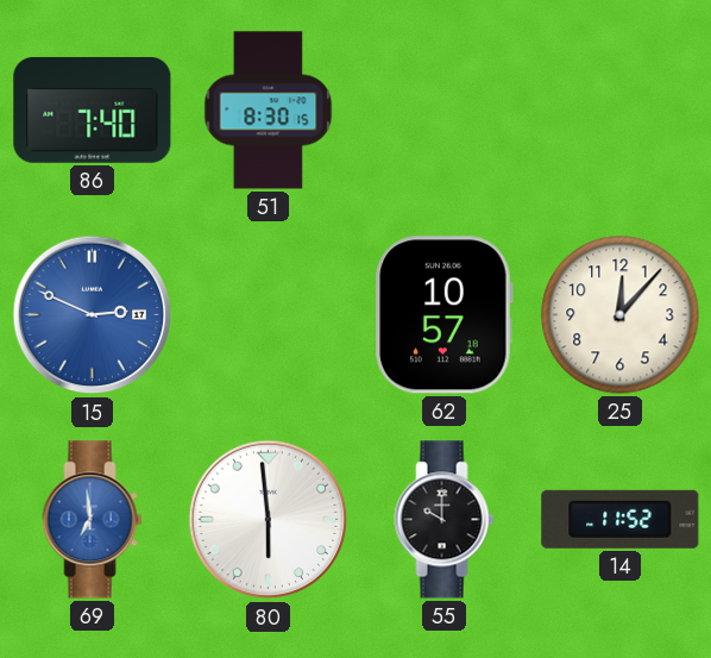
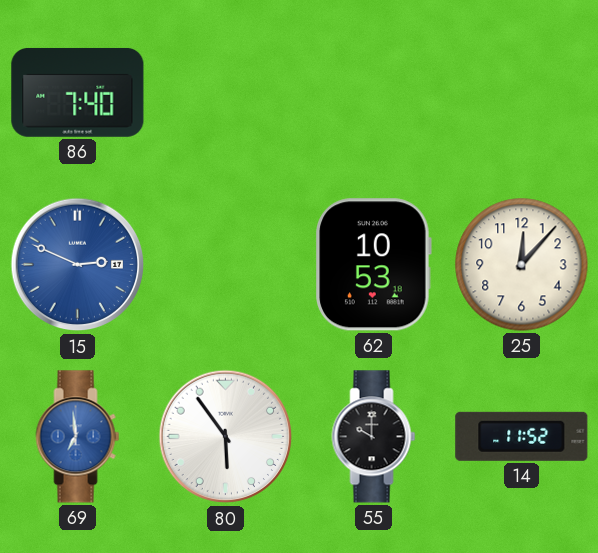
51: 8:30 -> none
62: 10:57 -> 10:53
80: 5:59 -> 5:54
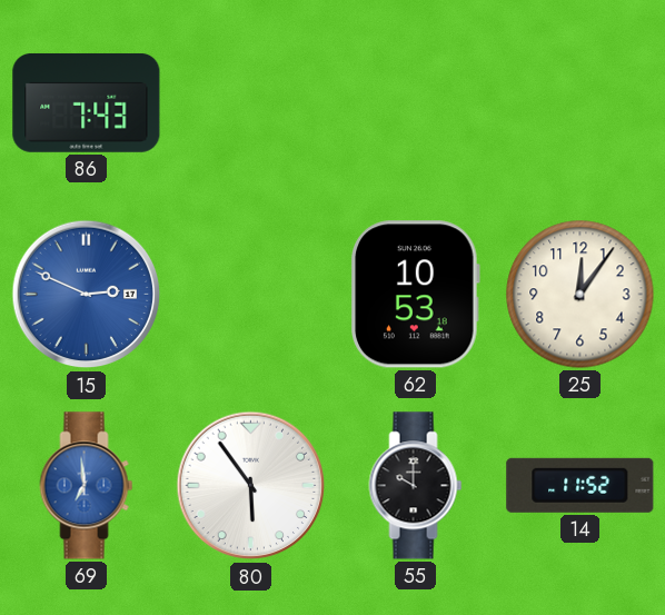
86: 7:40 -> 7:43
25: 12:07 -> 12:06
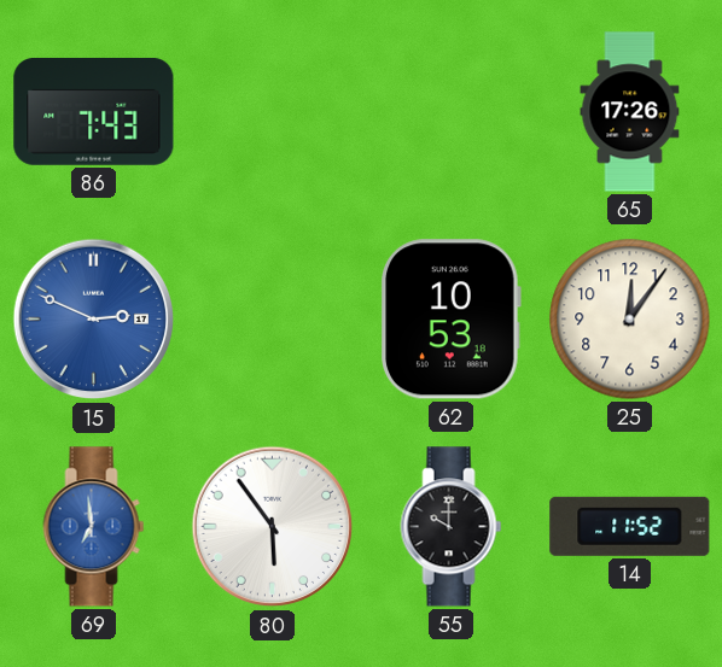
65: none -> 17:26
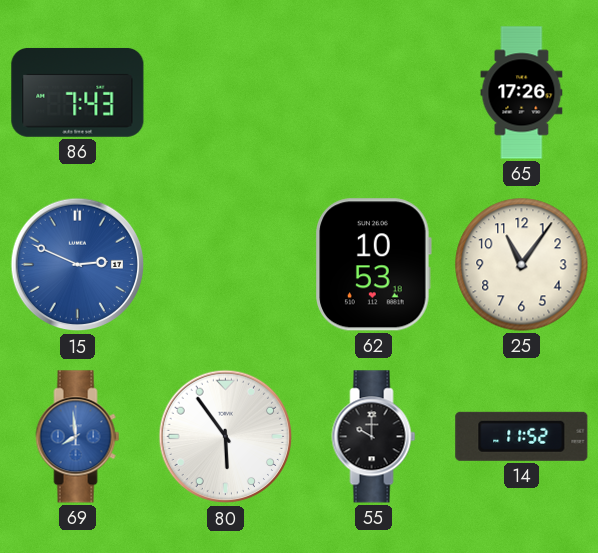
25: 12:06 -> 11:06
69: 6:59 -> 7:59
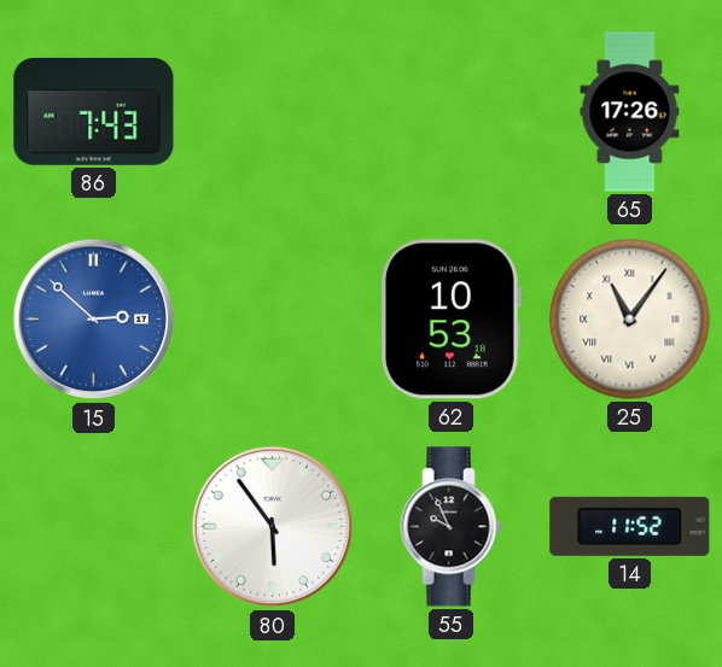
15: 2:49 -> 2:52
25 numerals: Arabic -> Roman
69: 7:59 -> none
55: 10:00 -> 9:56
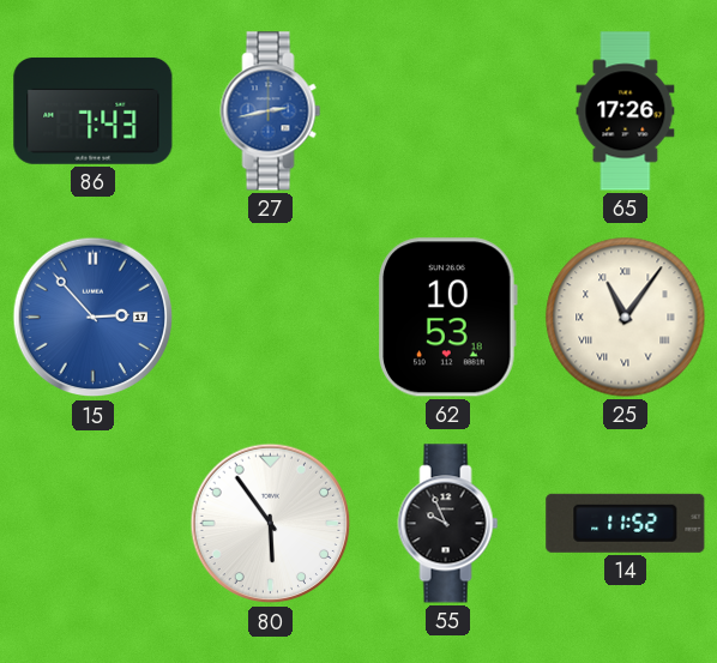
27: none -> 2:43
15: 2:52 -> 2:53
